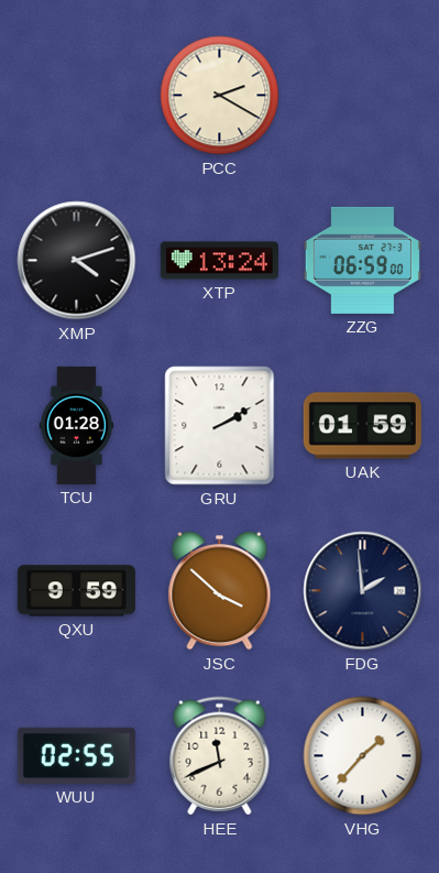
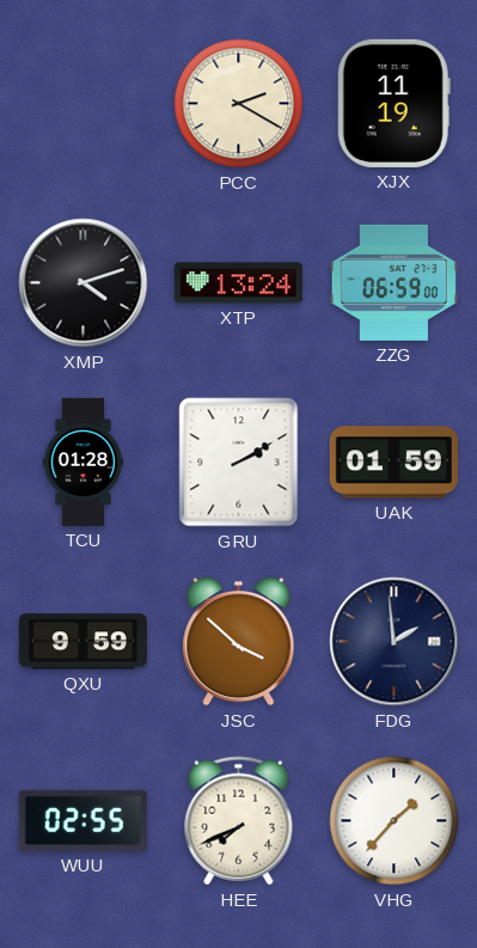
XJX: none -> 11:19
HEE: 11:41 -> 7:41
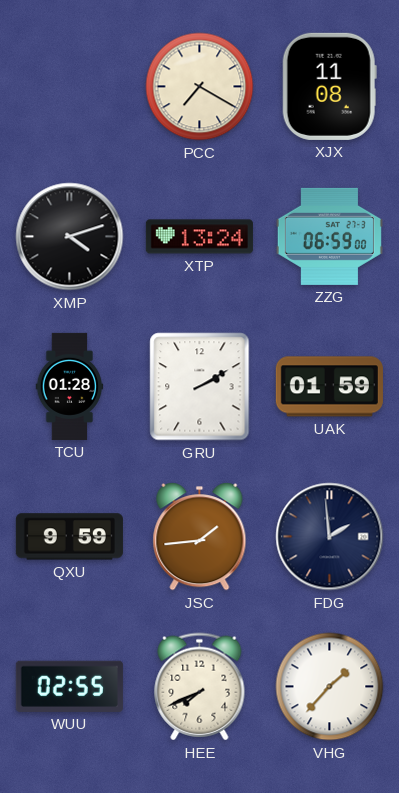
PCC: 2:20 -> 7:20
XJX: 11:19 -> 11:08
JSC: 3:52 -> 1:44
